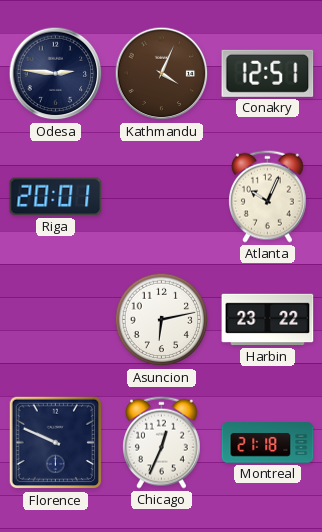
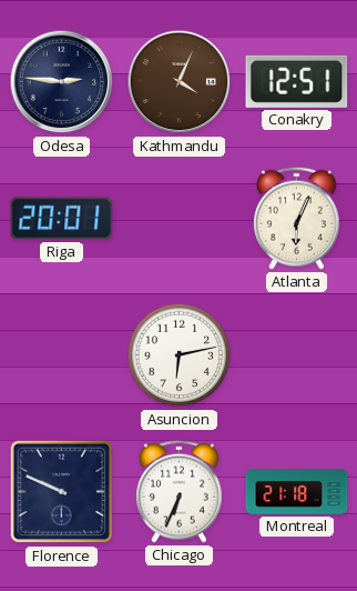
Atlanta: 10:04 -> 6:04
Harbin: 23:22 -> none
Chicago: 12:34 -> 6:34
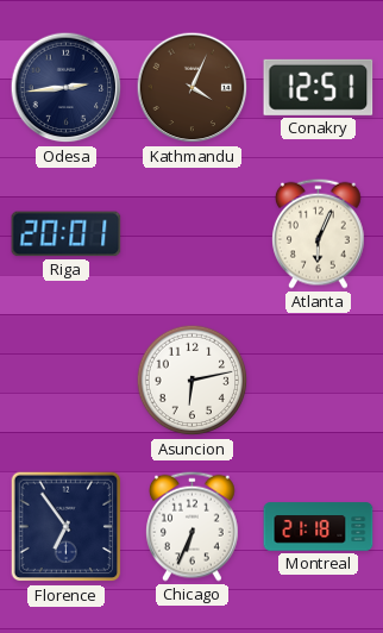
Odesa: 2:46 -> 2:44
Florence: 9:49 -> 6:54
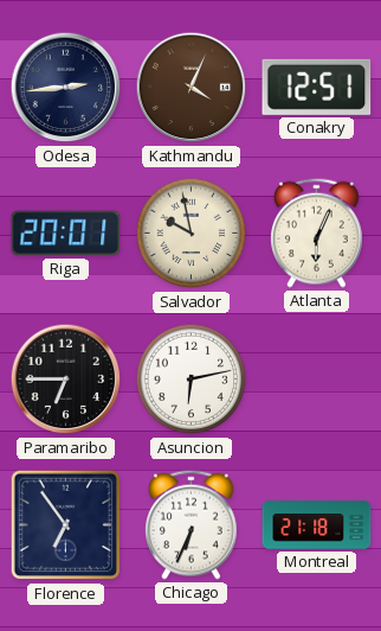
Salvador: none -> 9:58
Paramaribo: none -> 6:45
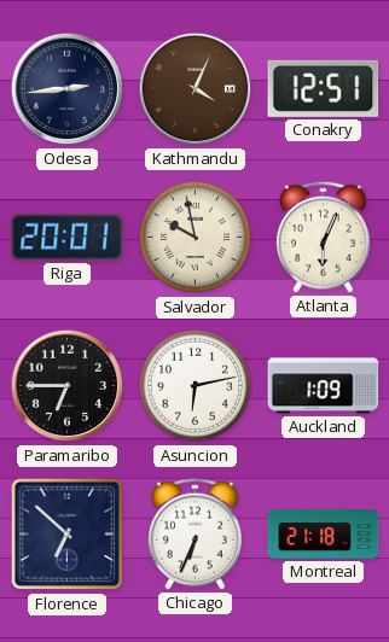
Auckland: none -> 1:09
Florence: 6:54 -> 6:52
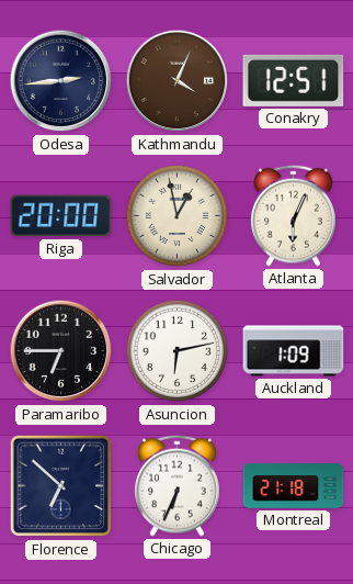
Riga: 20:01 -> 20:00
Salvador: 9:58 -> 12:58
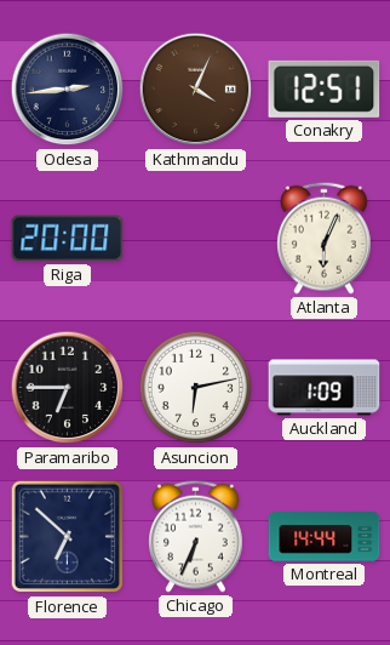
Salvador: 12:58 -> none
Montreal: 21:18 -> 14:44
